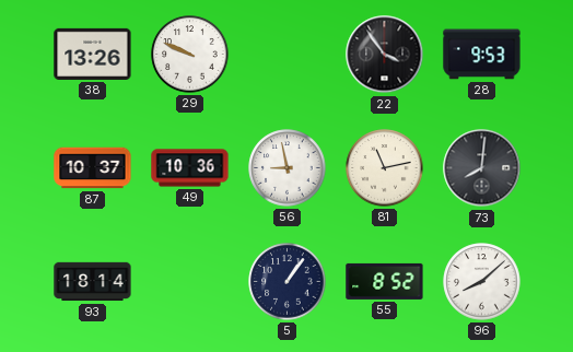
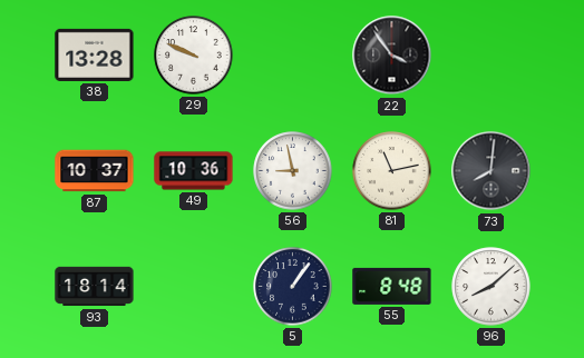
38: 13:26 -> 13:28
28: 9:53 -> none
55: 8:52 -> 8:48
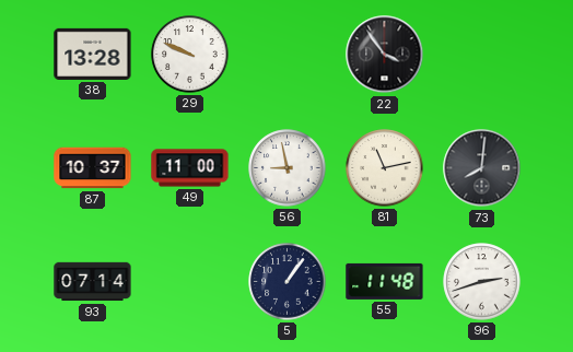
49: 10:36 -> 11:00
93: 18:14 -> 07:14
55: 8:48 -> 11:48
96: 8:08 -> 2:42
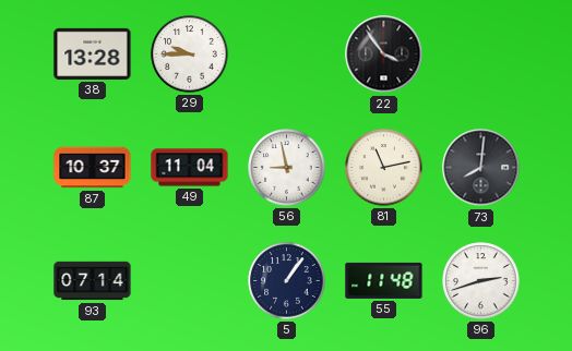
29: 9:49 -> 9:45
49: 11:00 -> 11:04
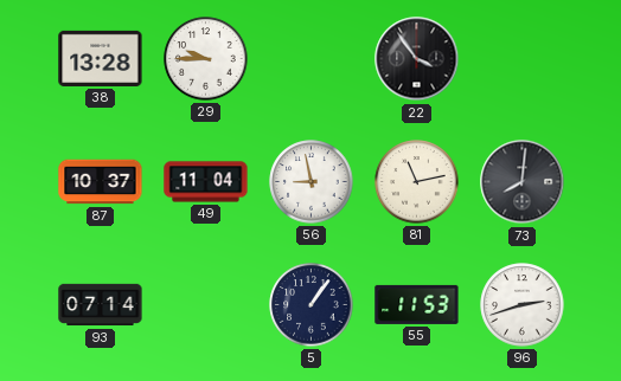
55: 11:48 -> 11:53
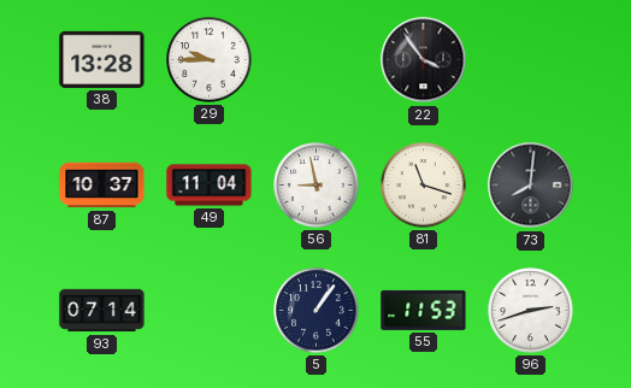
81: 11:13 -> 11:18
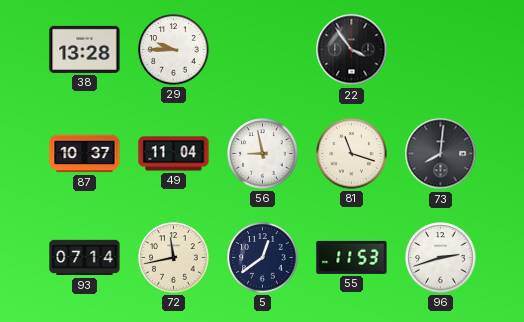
72: none -> 11:43
5: 1:06 -> 12:39
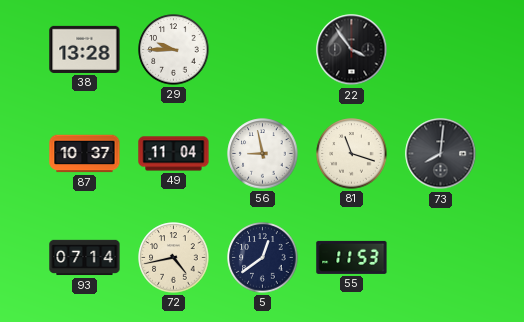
72: 11:43 -> 4:43
96: 2:42 -> none
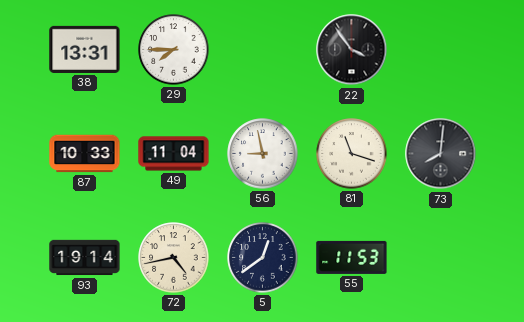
38: 13:28 -> 13:31
29: 9:45 -> 7:45
87: 10:37 -> 10:33
93: 07:14 -> 19:14
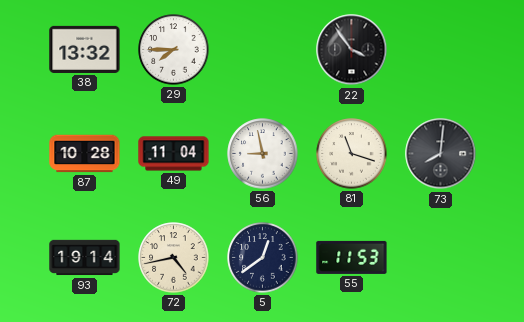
38: 13:31 -> 13:32
87: 10:33 -> 10:28
